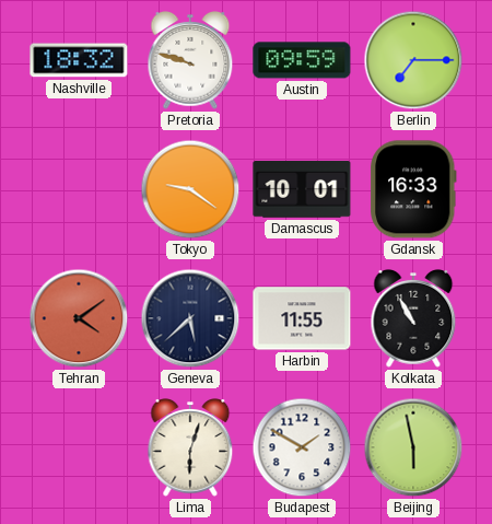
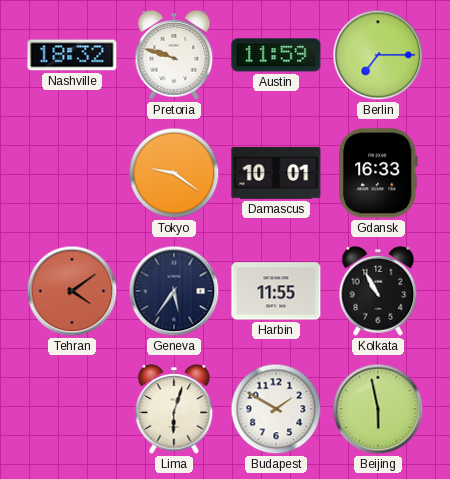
Austin: 09:59 -> 11:59
Geneva: 5:38 -> 5:36
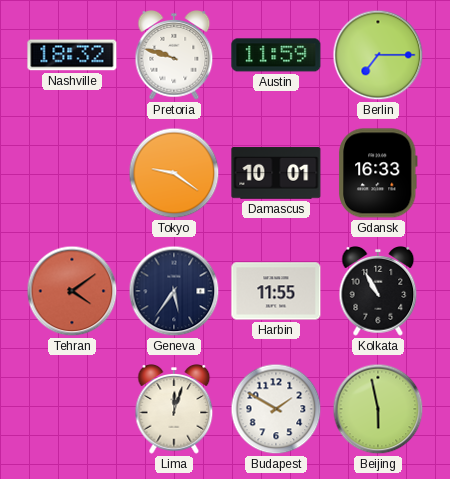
Lima: 6:03 -> 12:03
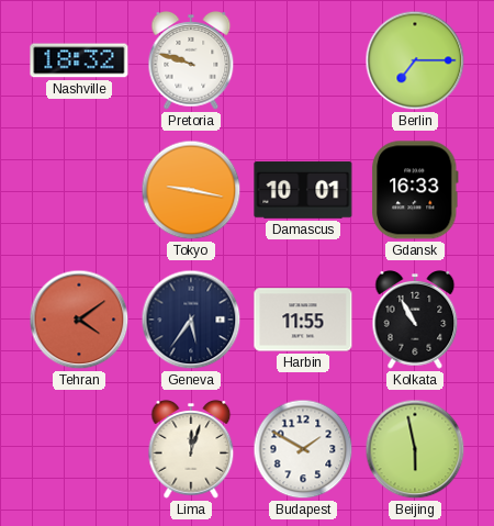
Austin: 11:59 -> none
Tokyo: 9:21 -> 9:17
